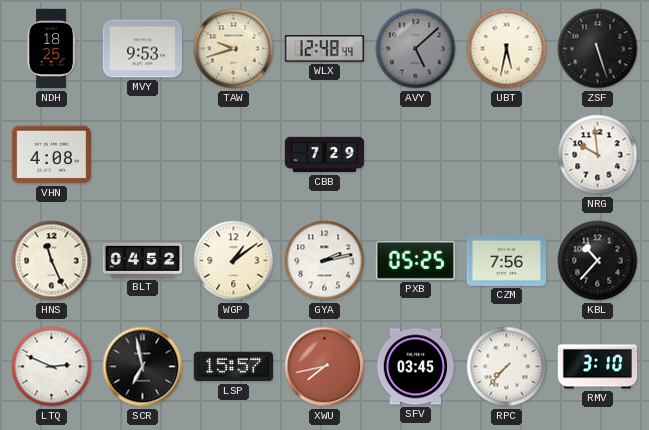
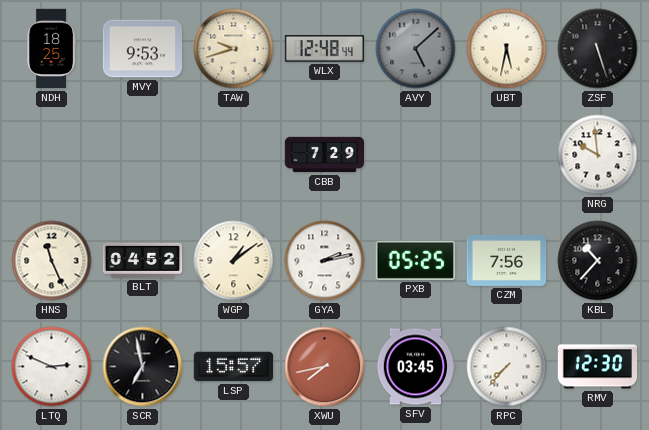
VHN: 4:08 -> none
RMV: 3:10 -> 12:30
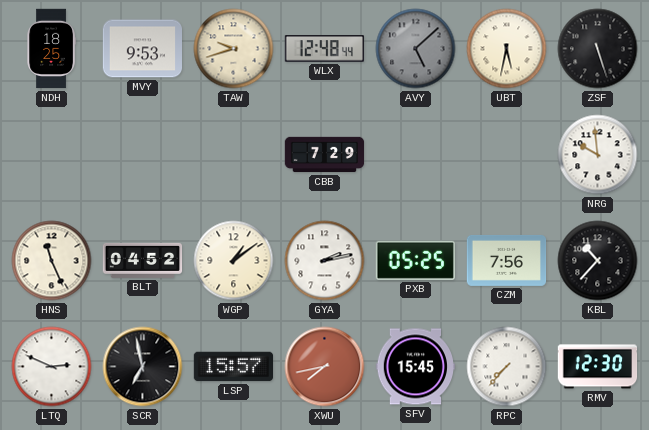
SFV: 03:45 -> 15:45
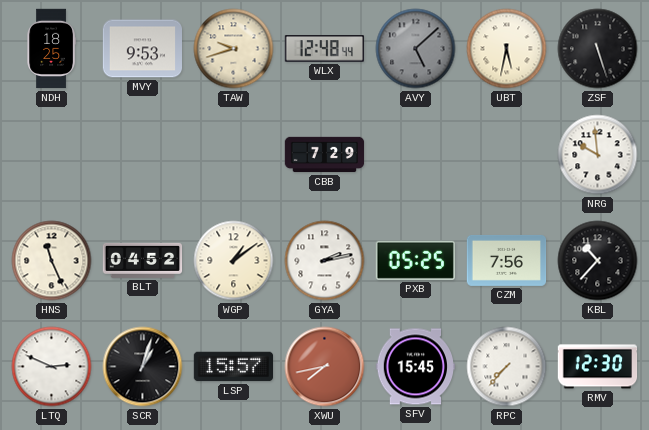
SCR: 6:58 -> 1:03
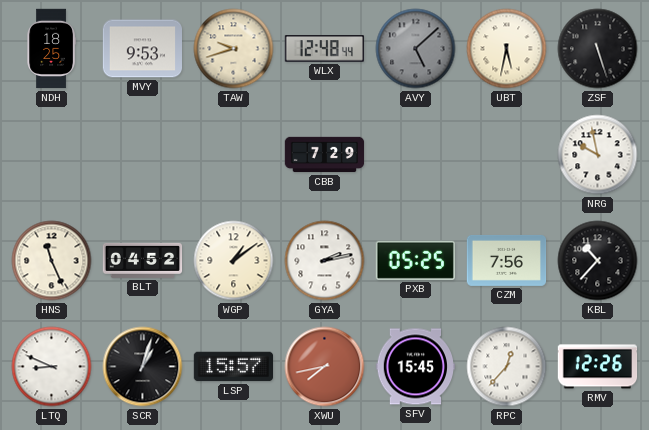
NRG: 9:59 -> 9:58
LTQ: 2:49 -> 8:49
RPC: 7:37 -> 12:37
RMV: 12:30 -> 12:26
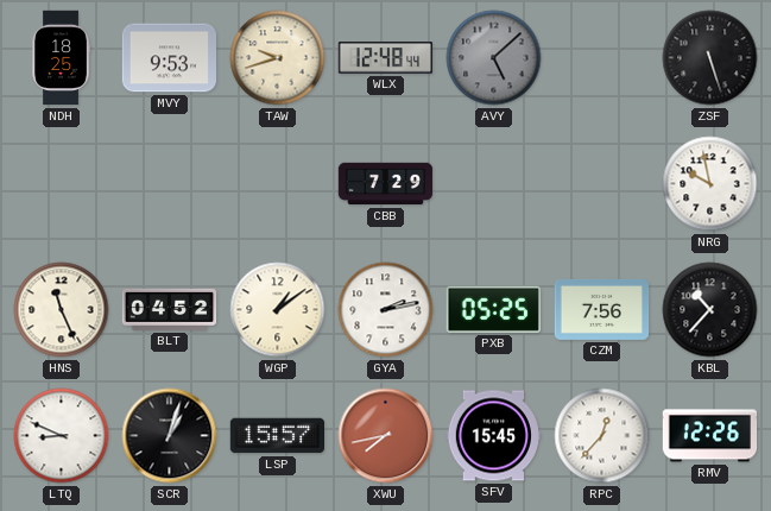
UBT: 5:32 -> none
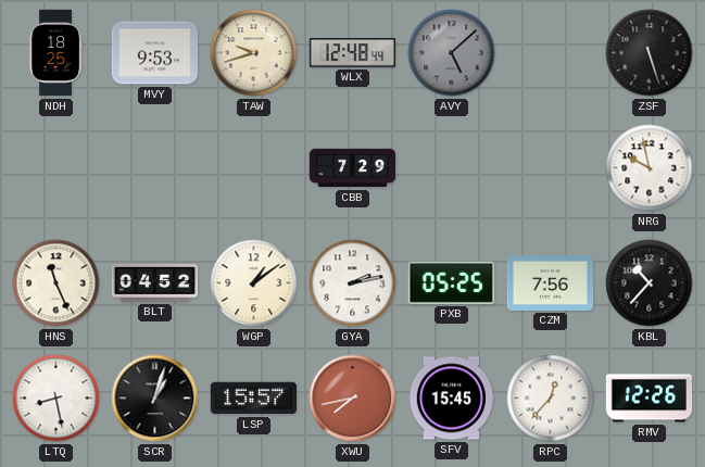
LTQ: 8:49 -> 8:28
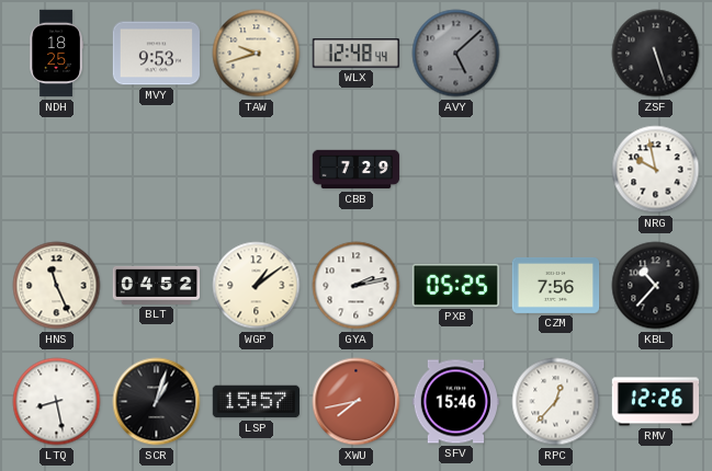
SFV: 15:45 -> 15:46
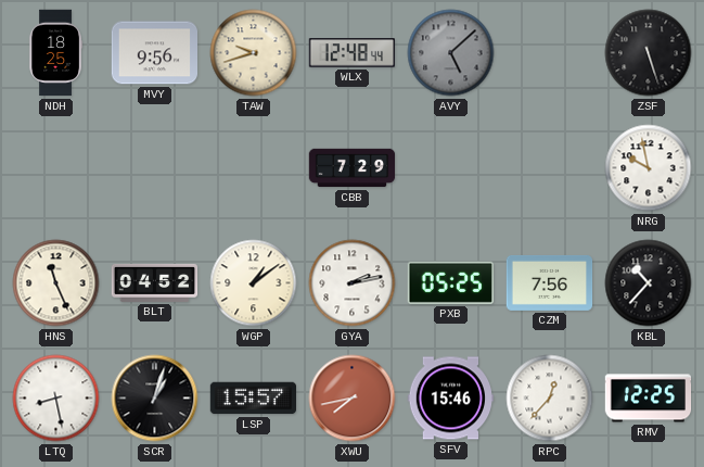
MVY: 9:53 -> 9:56
RMV: 12:26 -> 12:25
